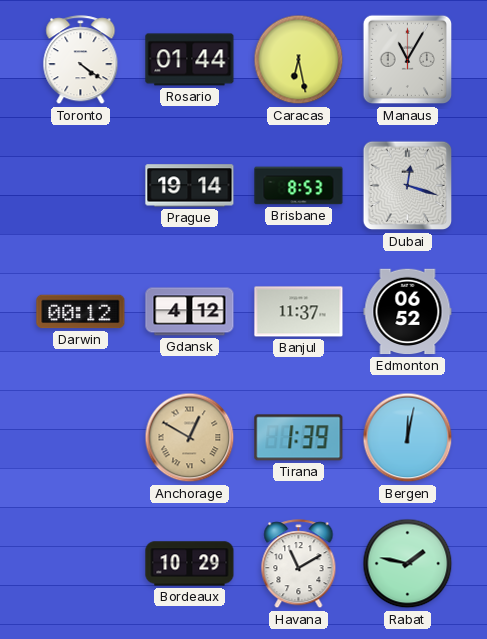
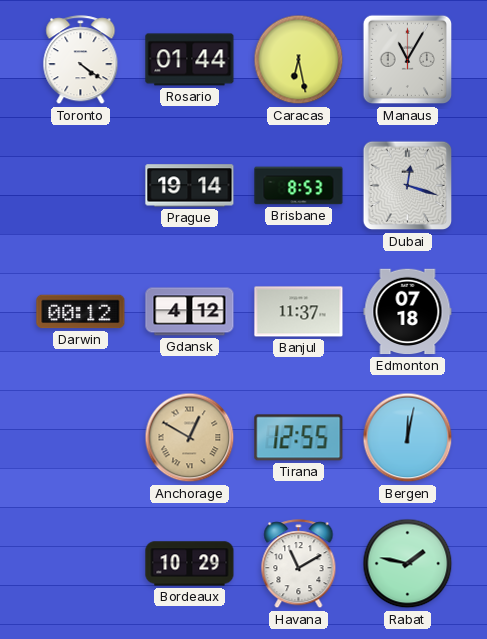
Edmonton: 06:52 -> 07:18
Tirana: 1:39 -> 12:55
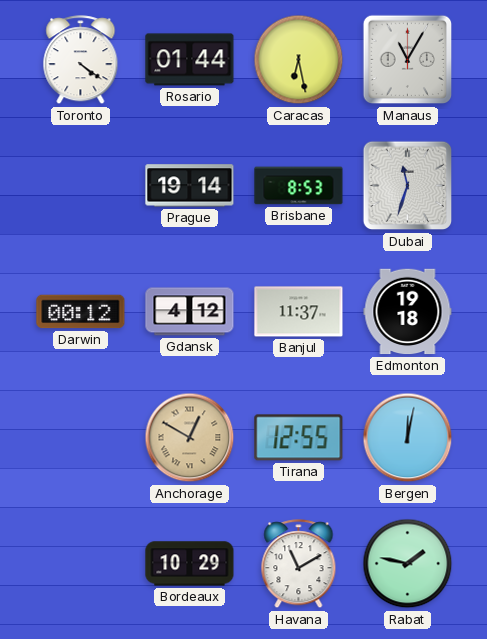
Dubai: 12:18 -> 11:33
Edmonton: 07:18 -> 19:18
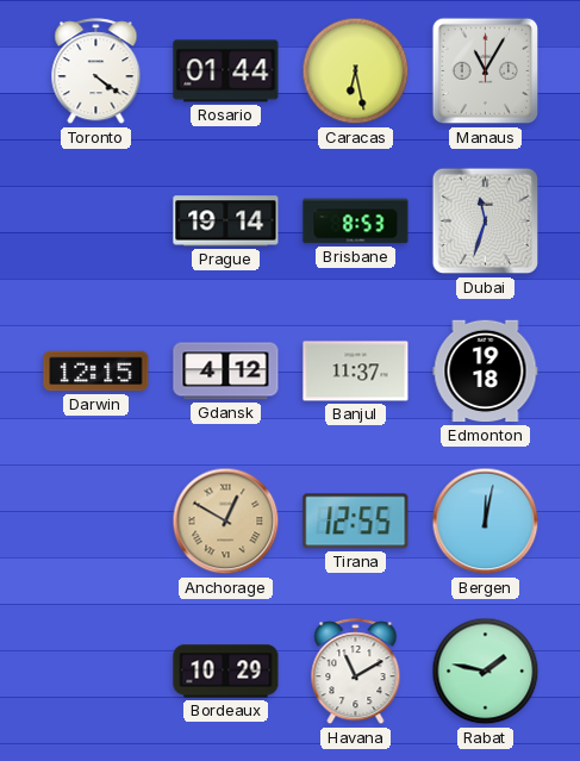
Darwin: 00:12 -> 12:15
